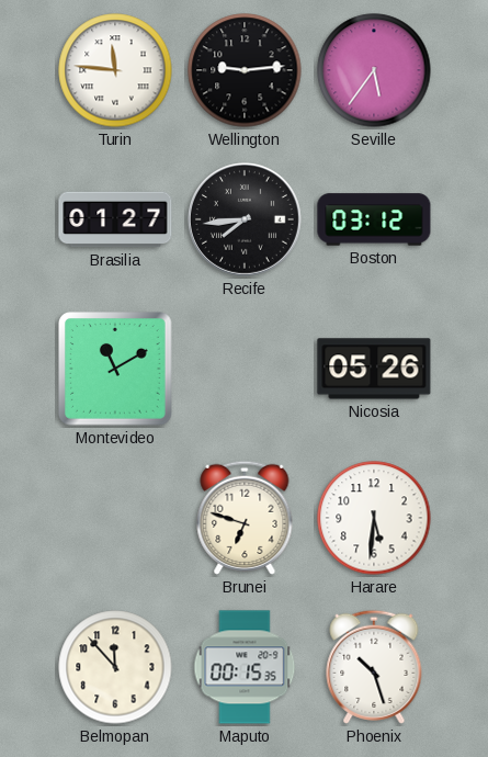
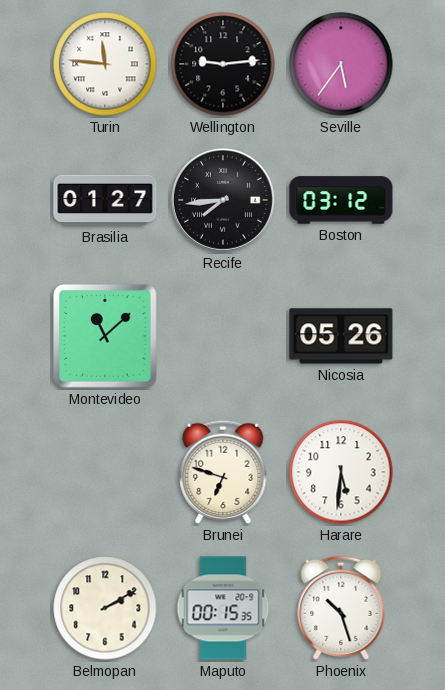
Montevideo: 11:10 -> 11:08
Belmopan: 11:53 -> 2:10
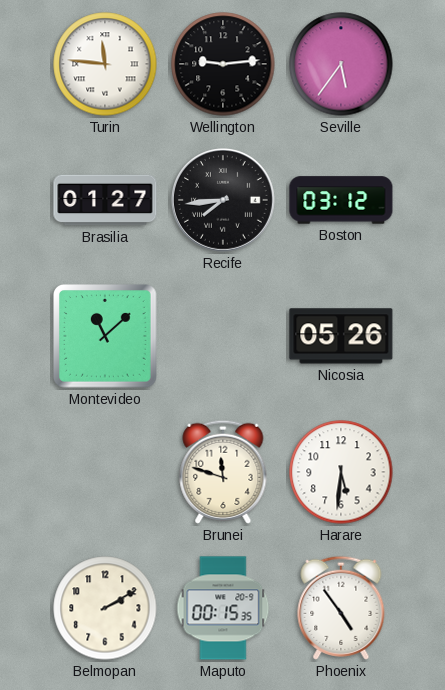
Brunei: 6:48 -> 11:48
Phoenix: 10:27 -> 4:54
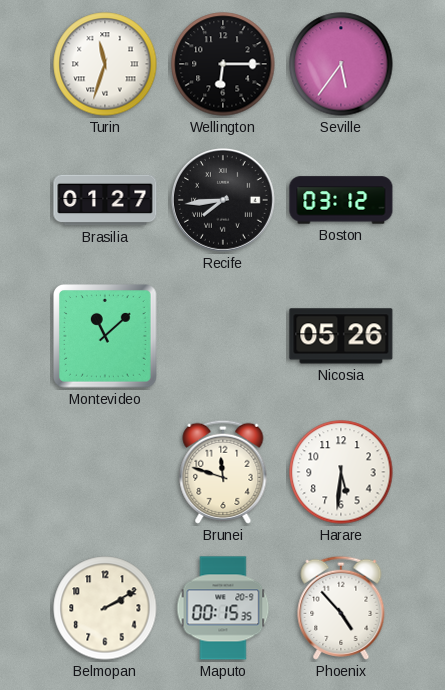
Turin: 11:46 -> 11:33
Wellington: 9:14 -> 6:15
Phoenix: 4:54 -> 4:53
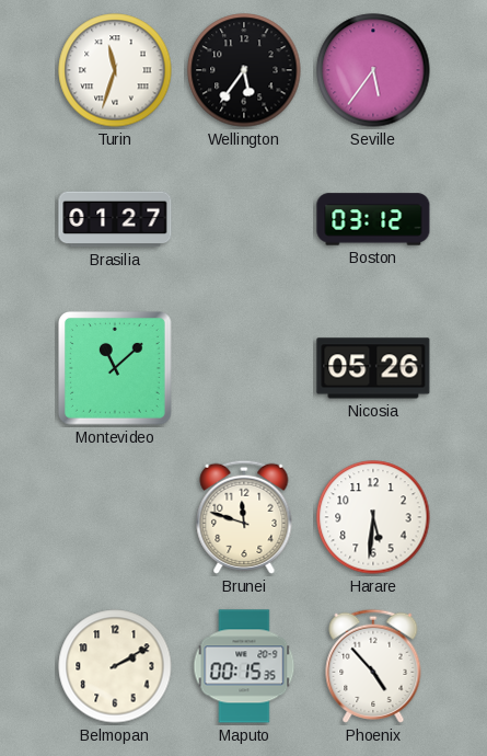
Wellington: 6:15 -> 5:36
Recife: 7:44 -> none
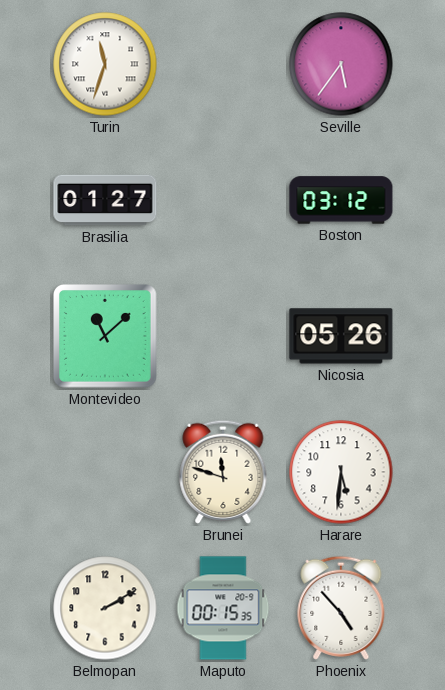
Wellington: 5:36 -> none
